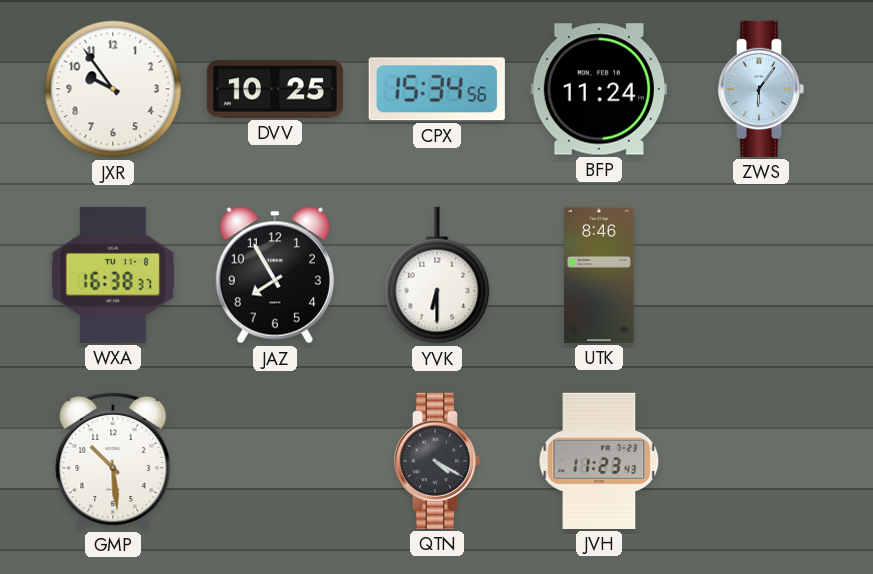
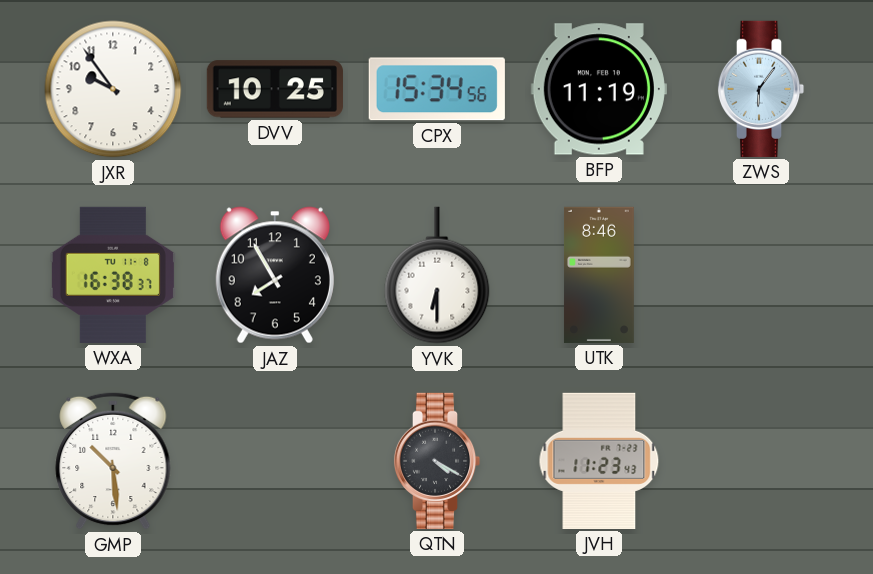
BFP: 11:24 -> 11:19
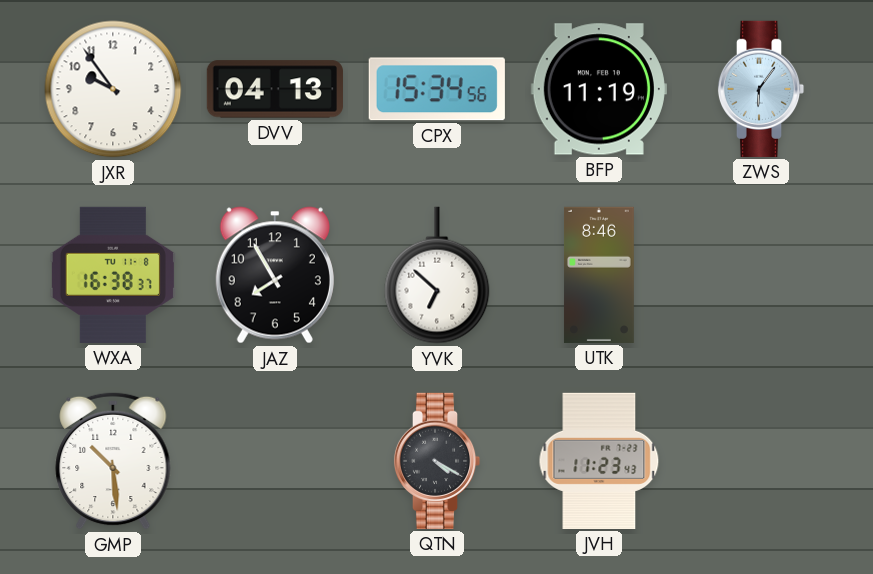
DVV: 10:25 -> 04:13
YVK: 6:30 -> 6:52
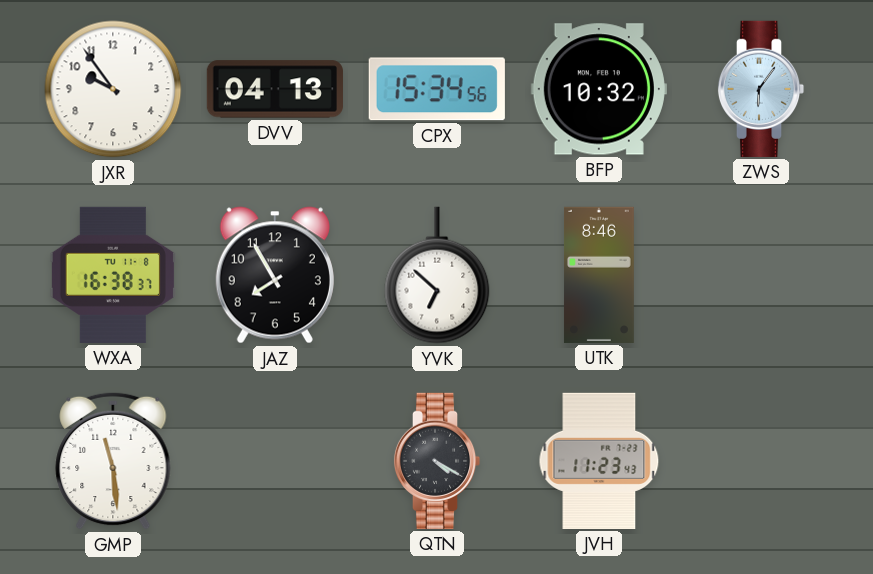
BFP: 11:19 -> 10:32
GMP: 10:29 -> 11:29
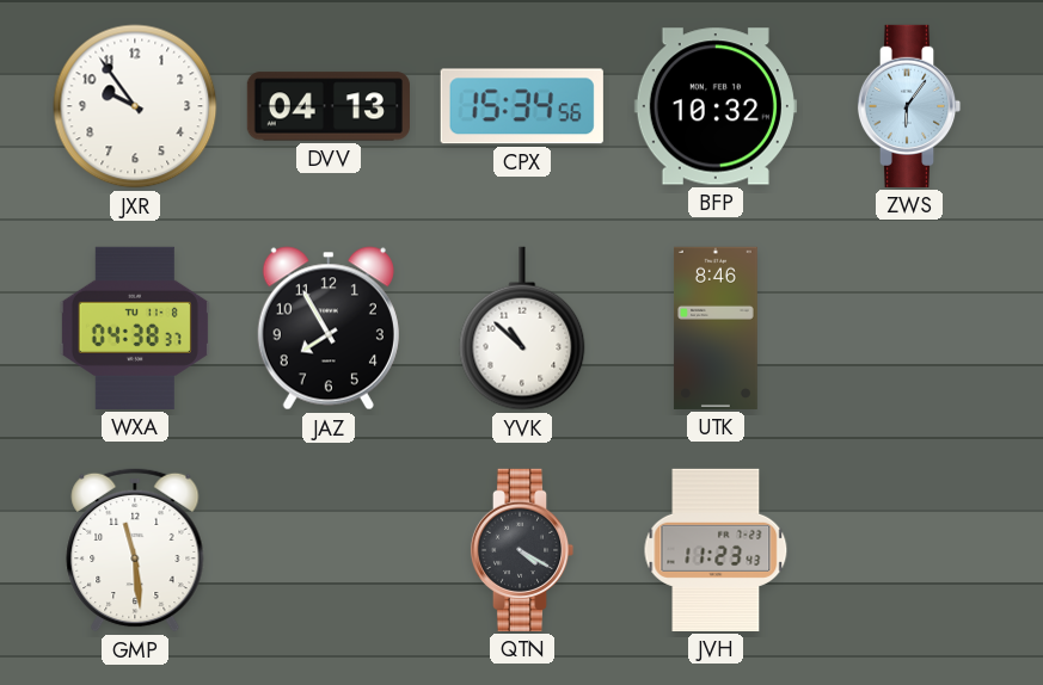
WXA: 16:38 -> 04:38
YVK: 6:52 -> 10:52
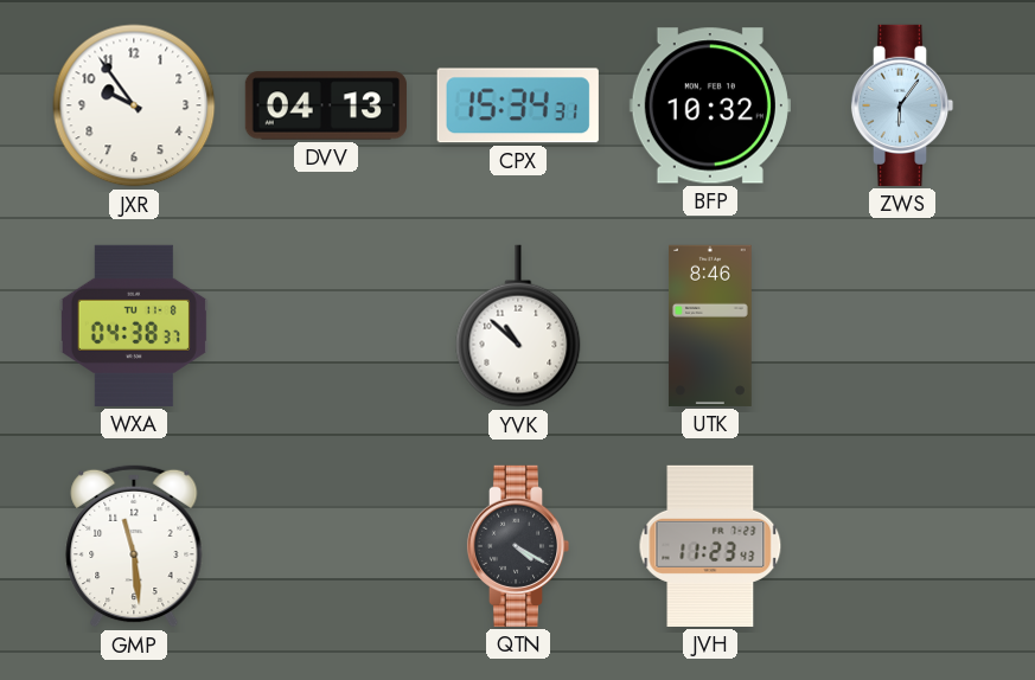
CPX: 15:34:56 -> 15:34:31
JAZ: 7:55 -> none
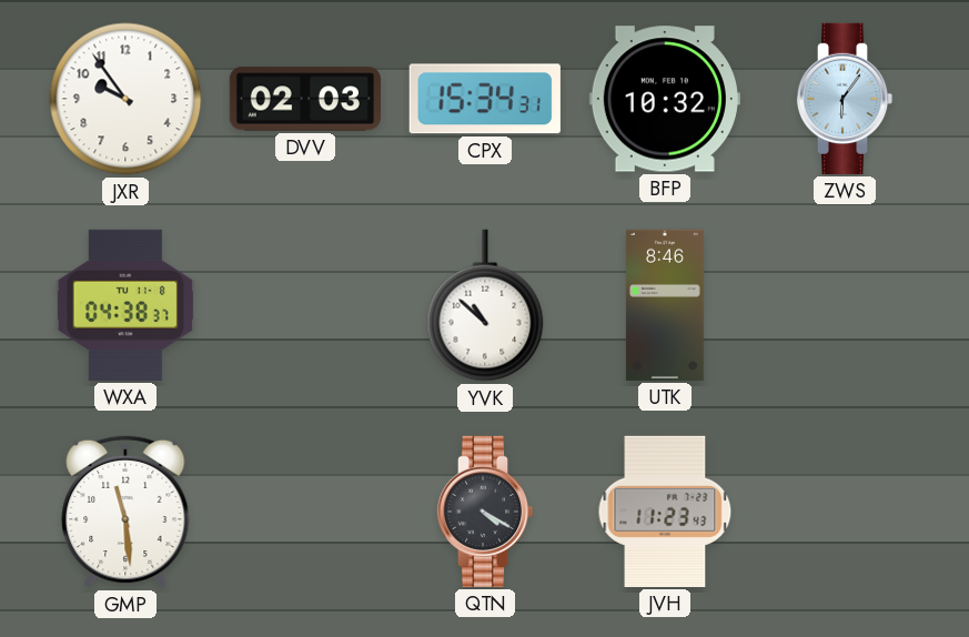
DVV: 04:13 -> 02:03
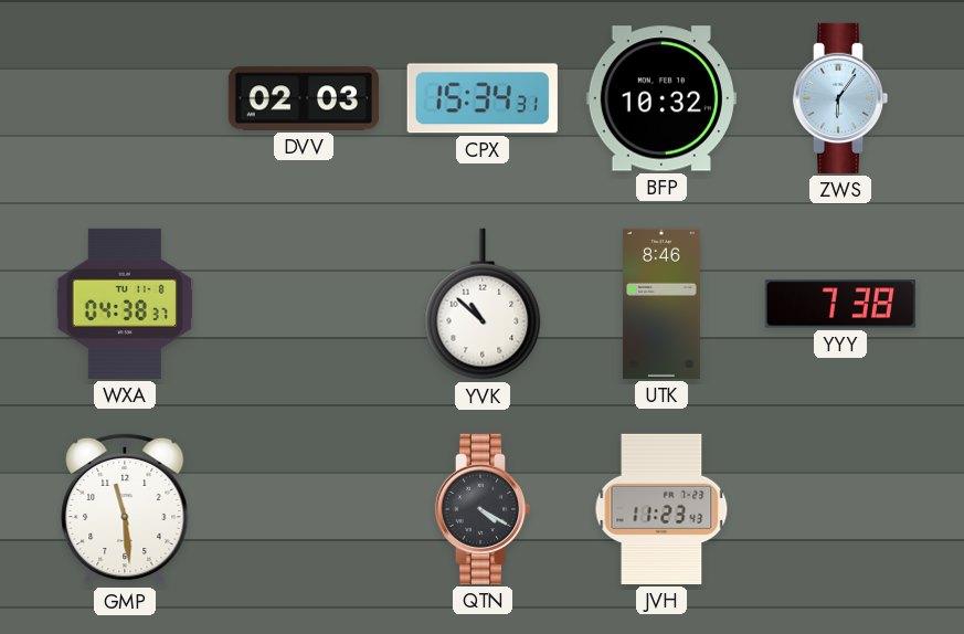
JXR: 9:54 -> none
YYY: none -> 7:38
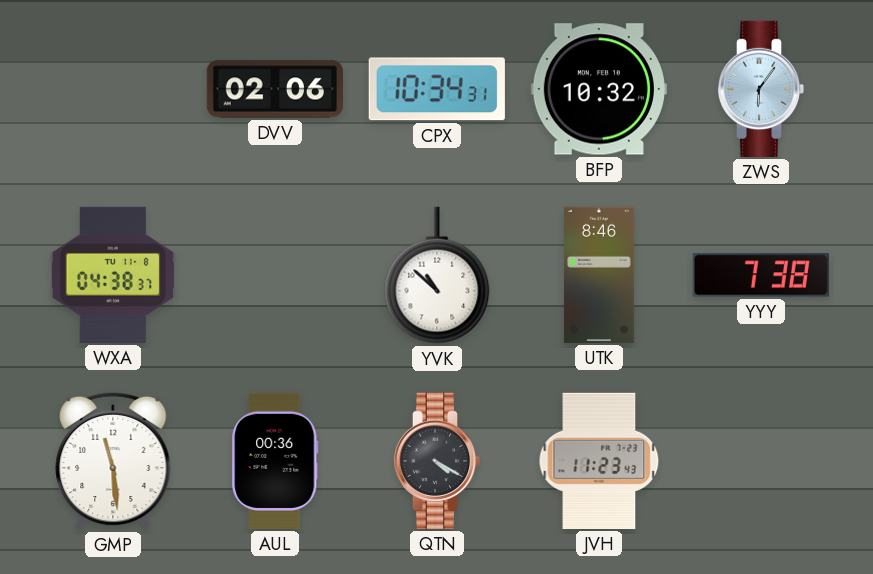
DVV: 02:03 -> 02:06
CPX: 15:34 -> 10:34
AUL: none -> 00:36
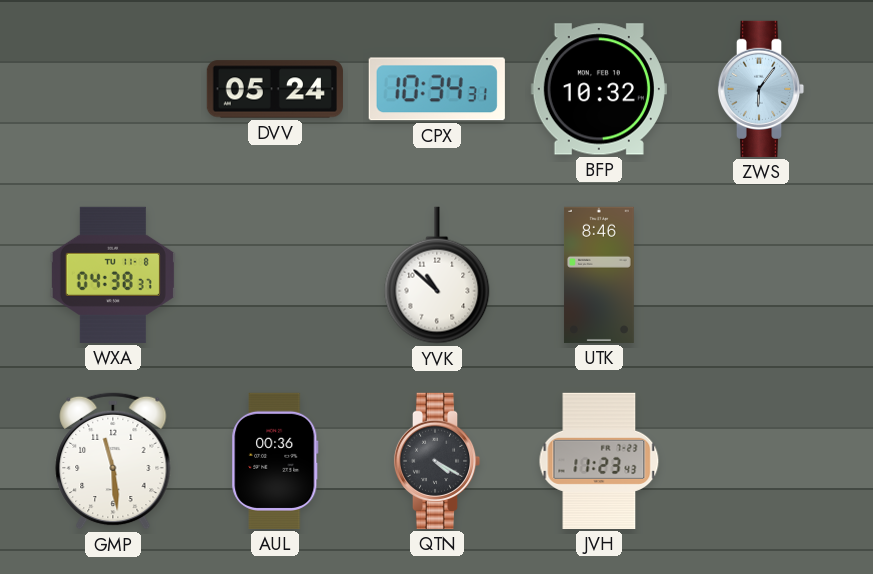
DVV: 02:06 -> 05:24
YYY: 7:38 -> none
